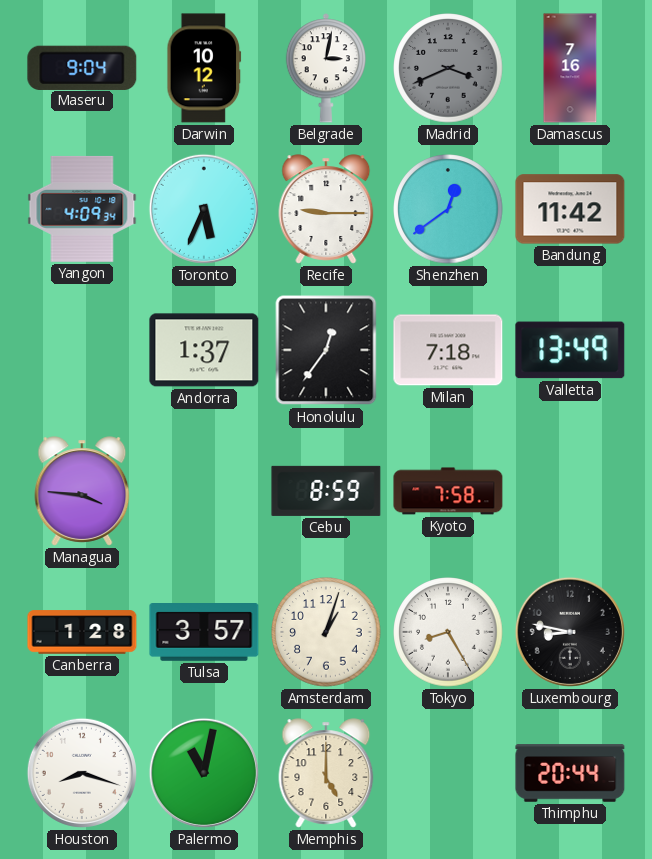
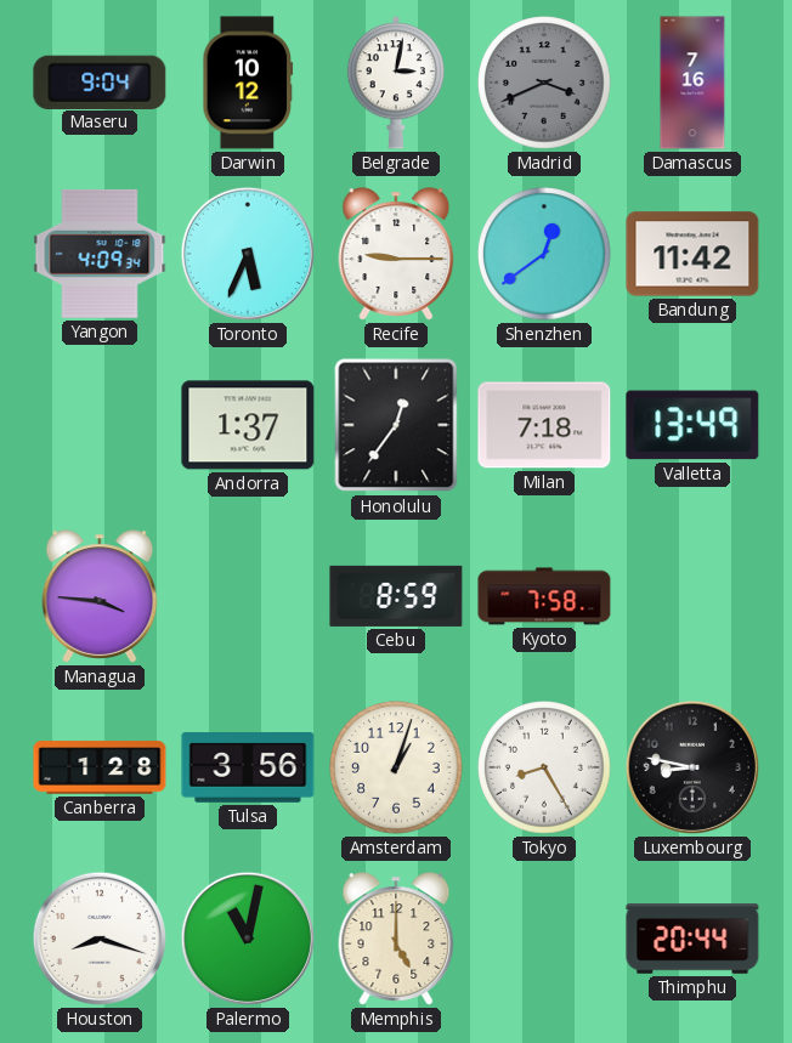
Tulsa: 3:57 -> 3:56
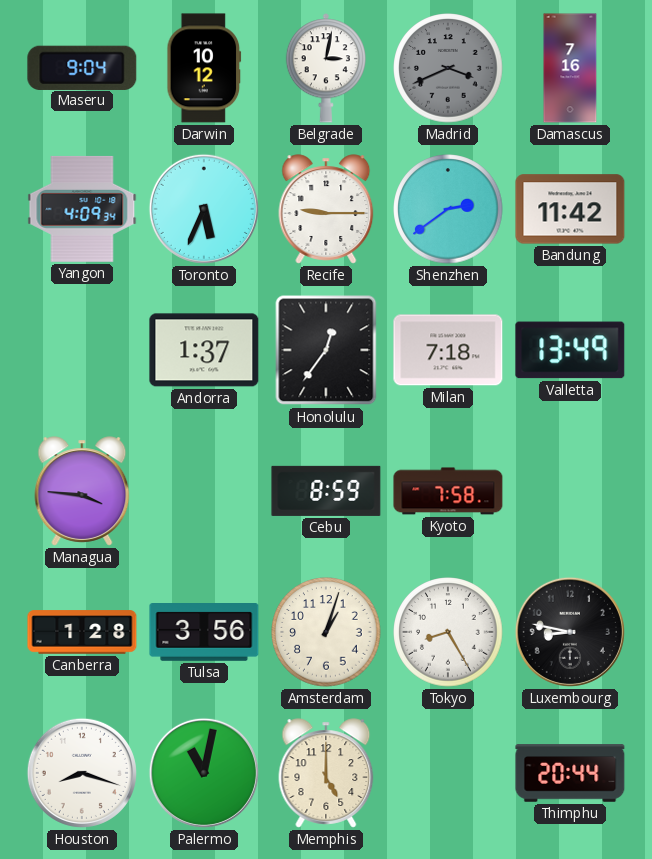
Shenzhen: 12:39 -> 2:39
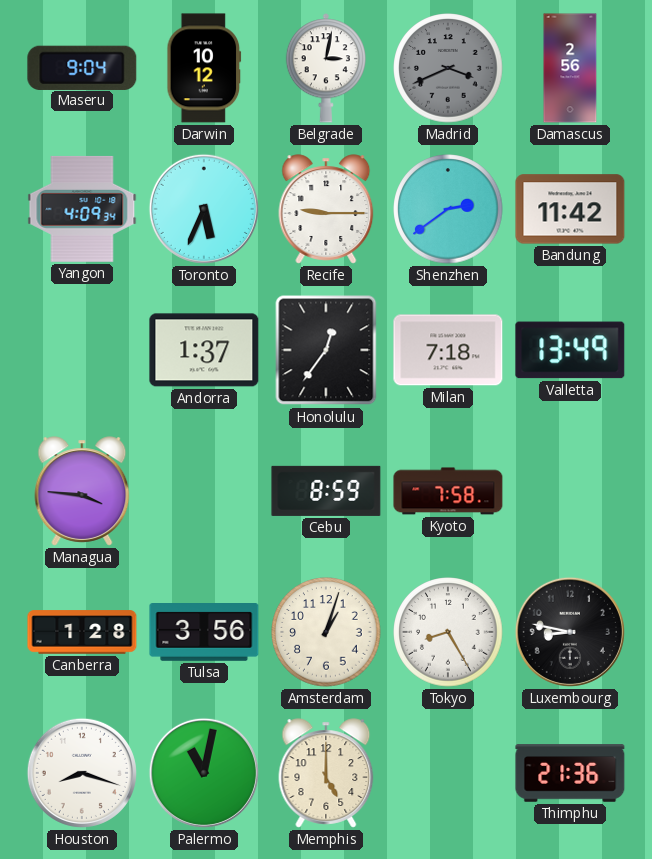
Damascus: 7:16 -> 2:56
Thimphu: 20:44 -> 21:36
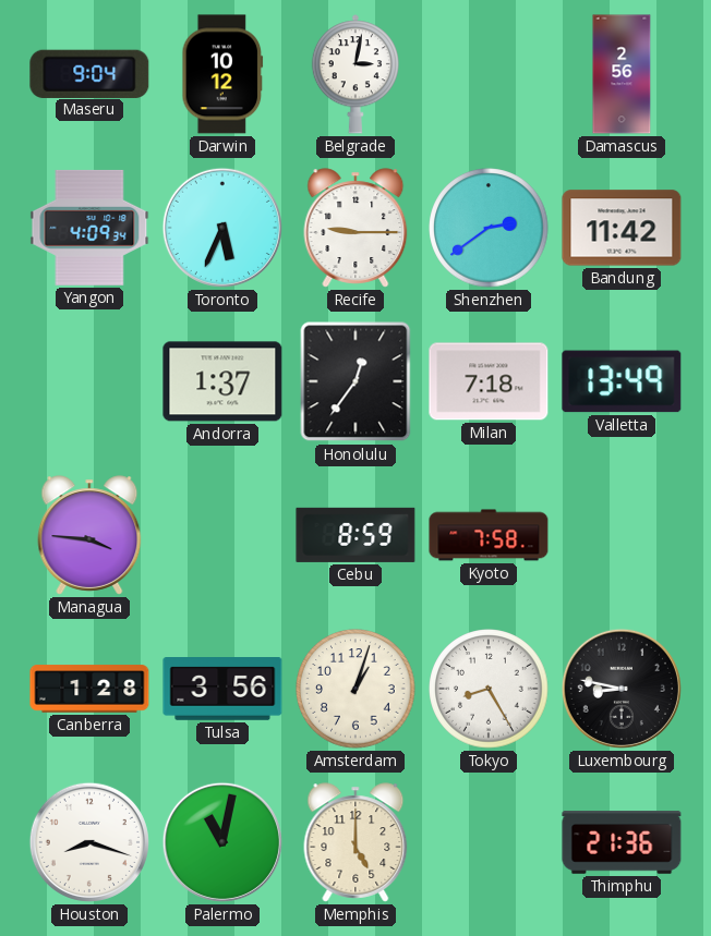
Madrid: 3:41 -> none
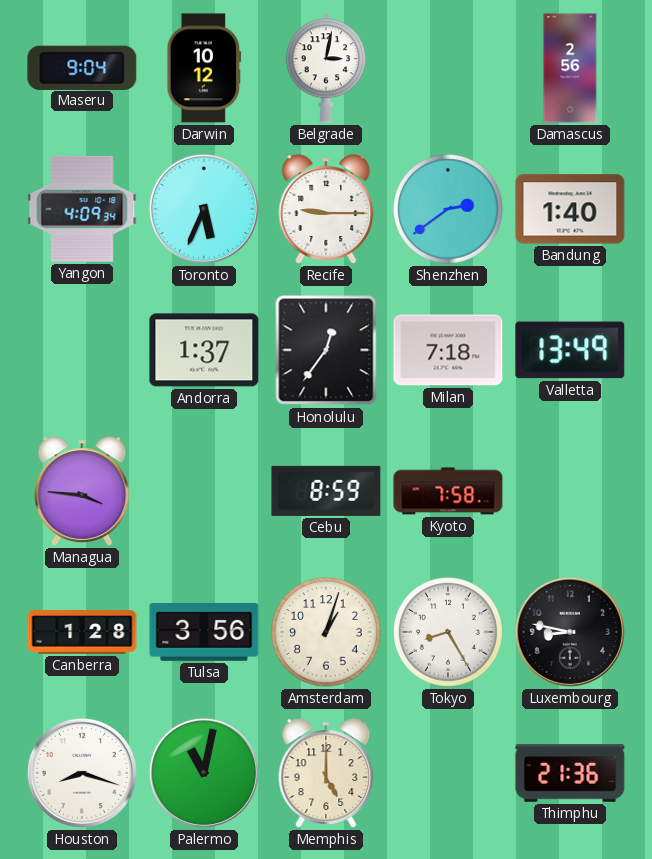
Bandung: 11:42 -> 1:40
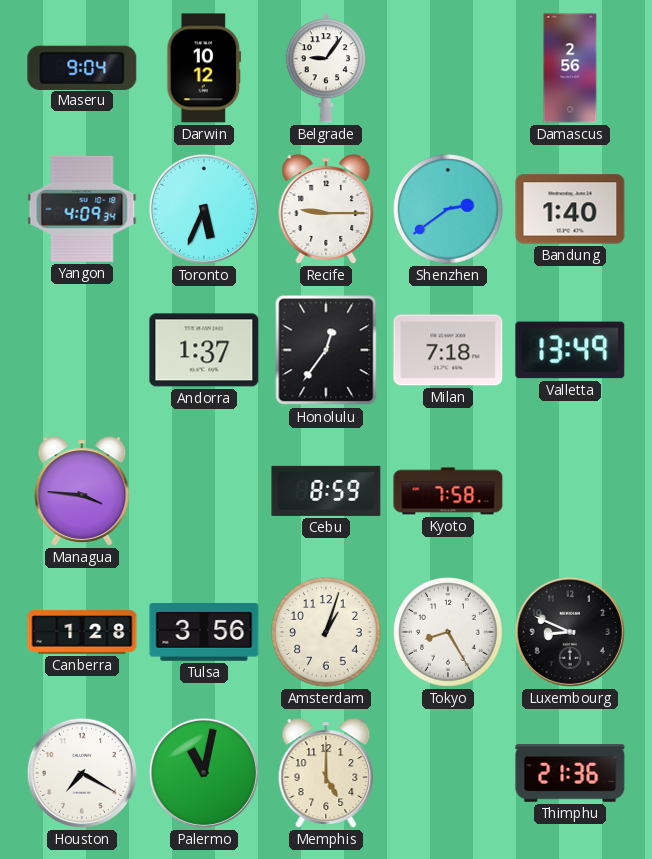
Belgrade: 3:02 -> 9:06
Luxembourg: 8:47 -> 8:49
Houston: 8:18 -> 7:20
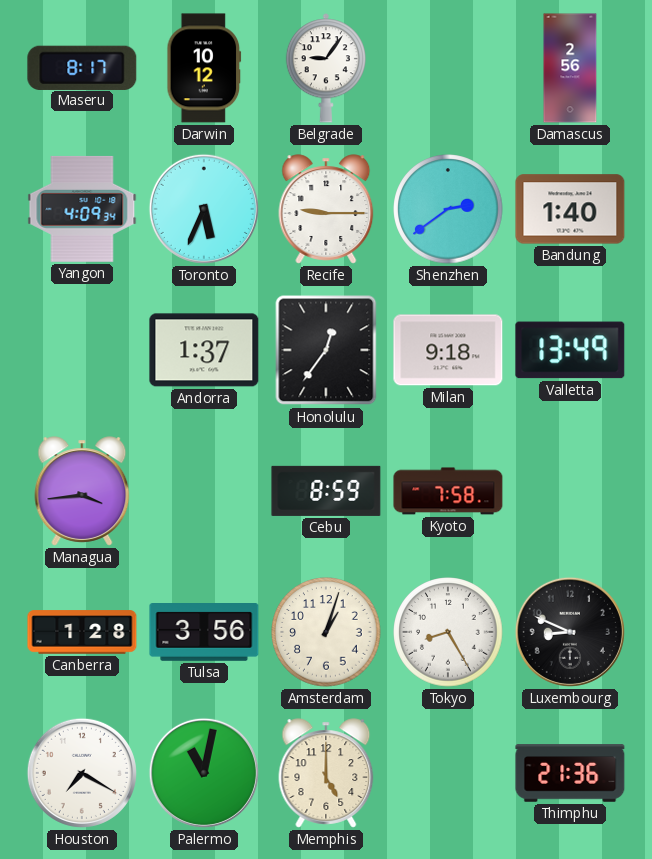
Maseru: 9:04 -> 8:17
Milan: 7:18 -> 9:18
Managua: 3:46 -> 3:44
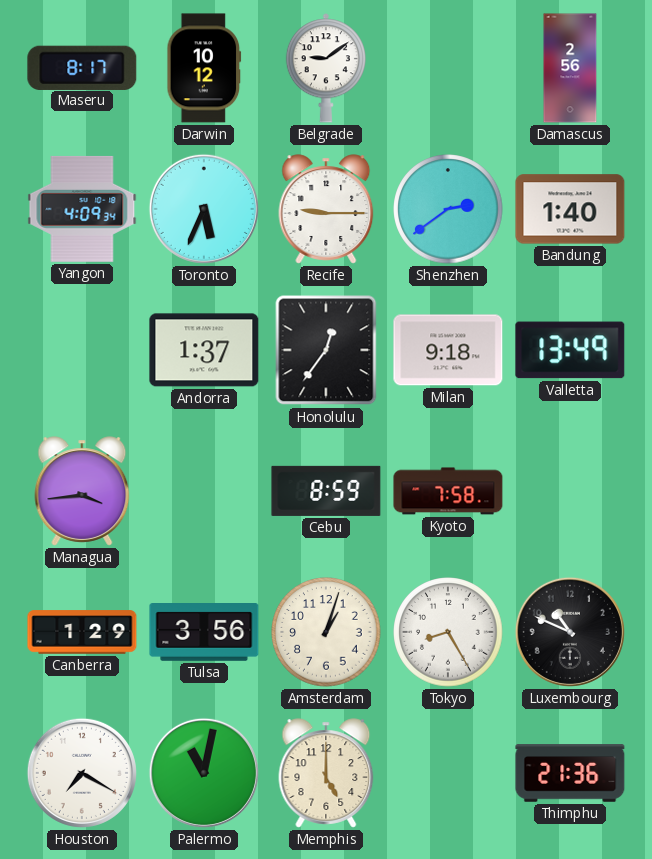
Belgrade: 9:06 -> 9:09
Canberra: 1:28 -> 1:29
Luxembourg: 8:49 -> 10:49
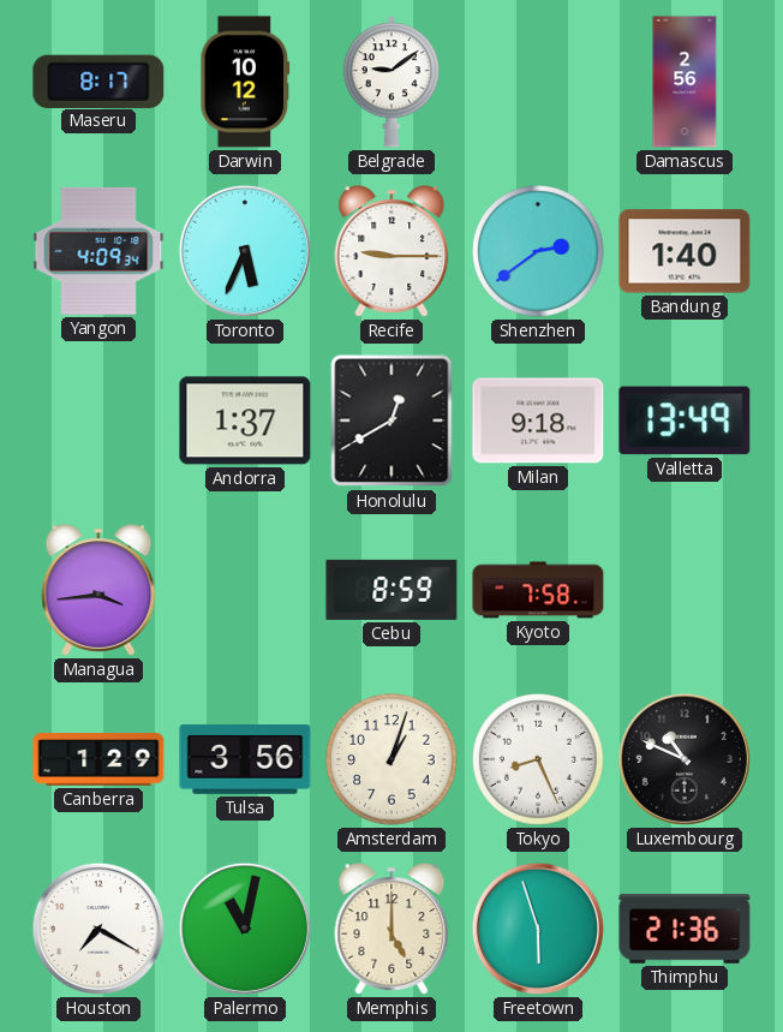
Honolulu: 12:36 -> 12:40
Tokyo: 8:25 -> 8:26
Freetown: none -> 5:57
